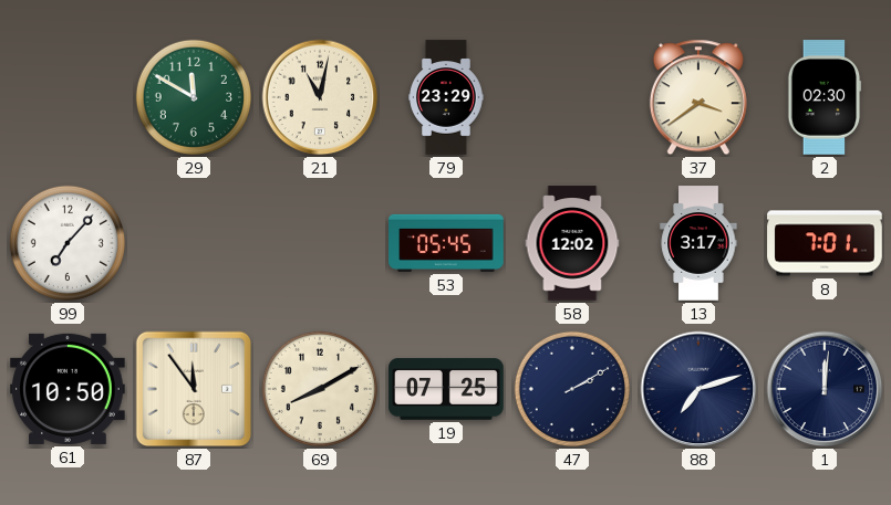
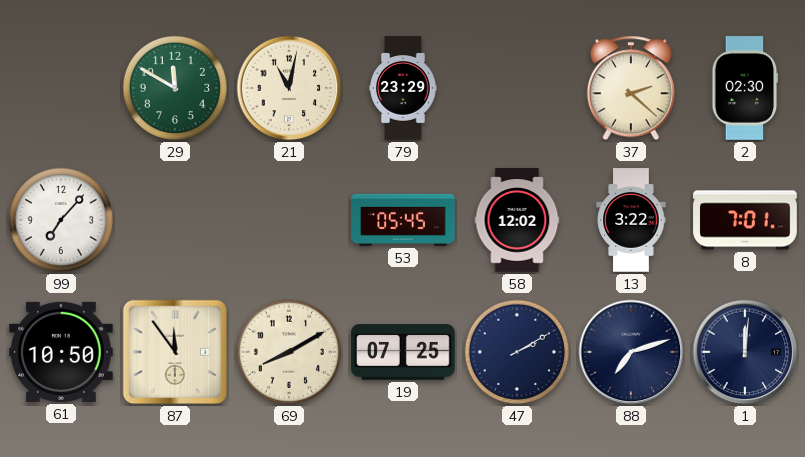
37: 3:39 -> 2:22
13: 3:17 -> 3:22
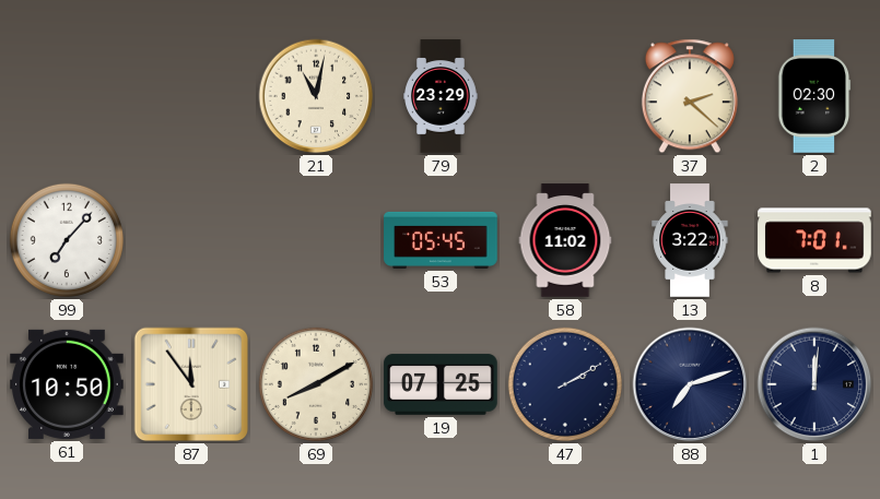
29: 11:50 -> none
58: 12:02 -> 11:02
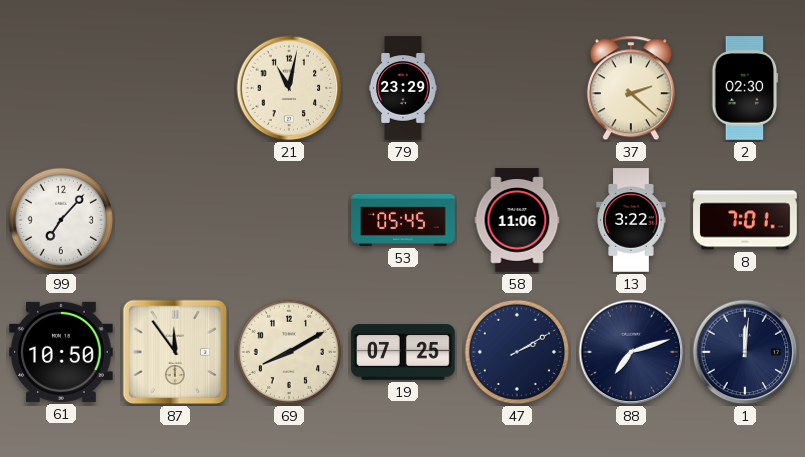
58: 11:02 -> 11:06
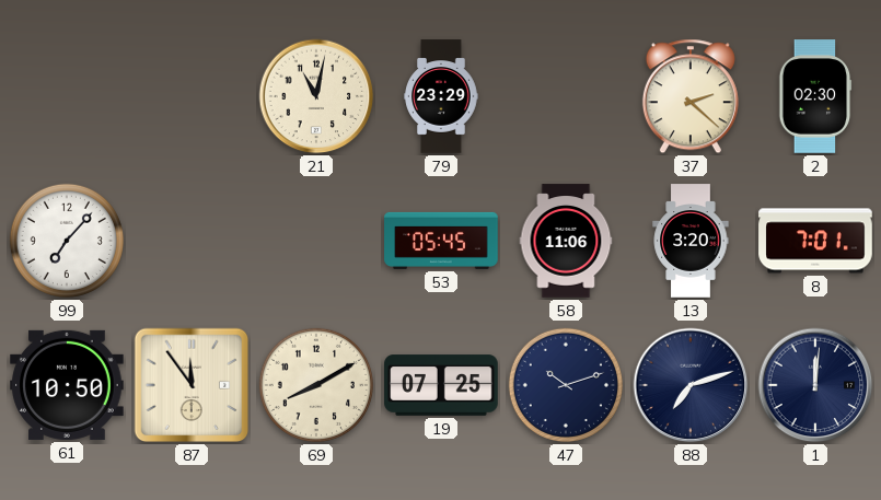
13: 3:22 -> 3:20
47: 2:10 -> 10:12
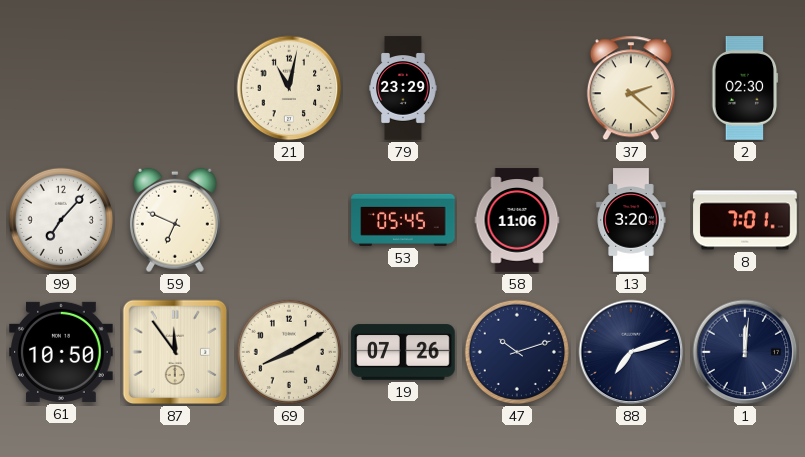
59: none -> 6:49
19: 07:25 -> 07:26
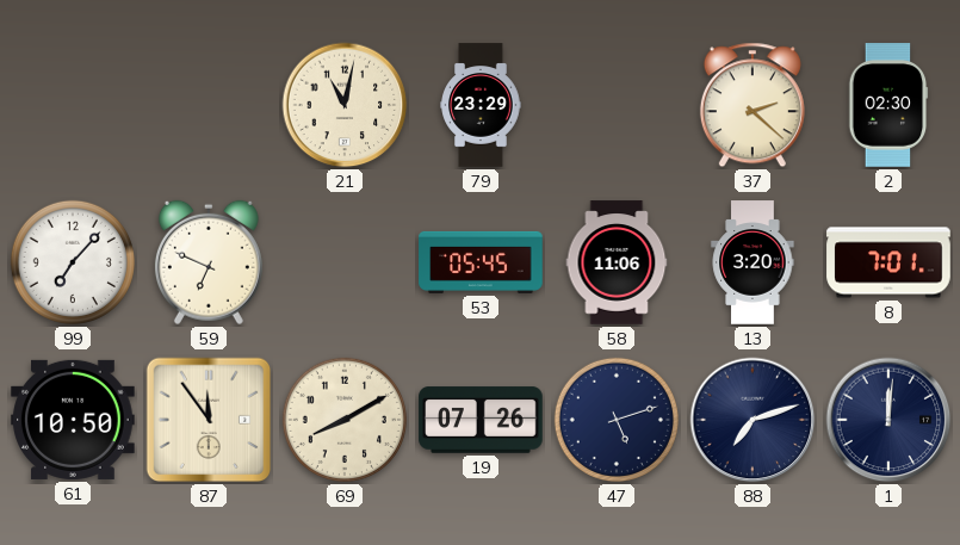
47: 10:12 -> 5:12
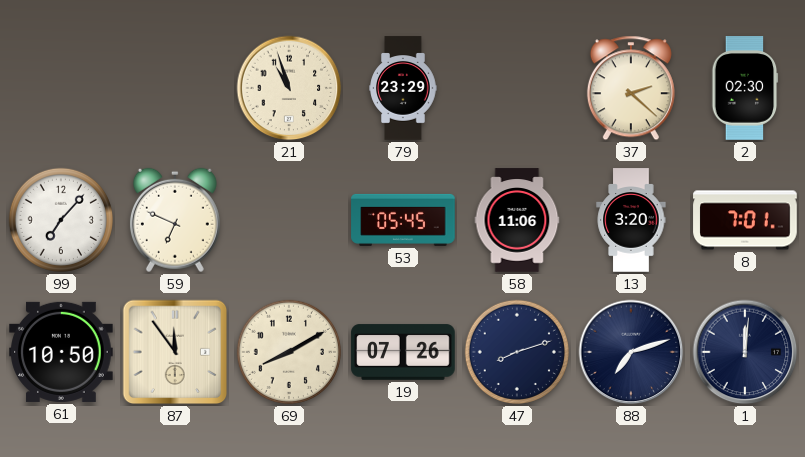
21: 11:02 -> 10:57
47: 5:12 -> 8:12
